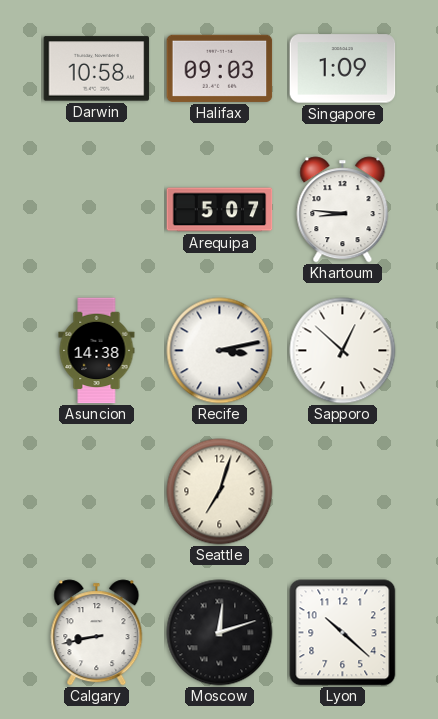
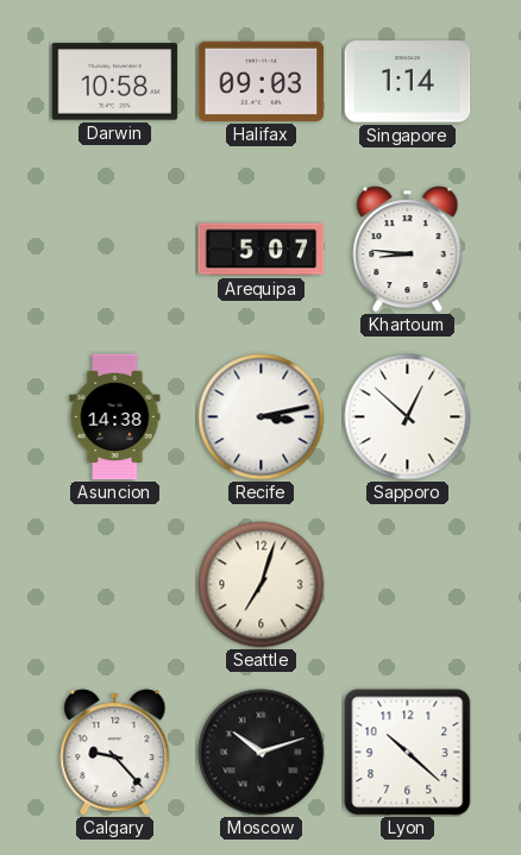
Singapore: 1:09 -> 1:14
Calgary: 8:43 -> 9:23
Moscow: 12:12 -> 10:12
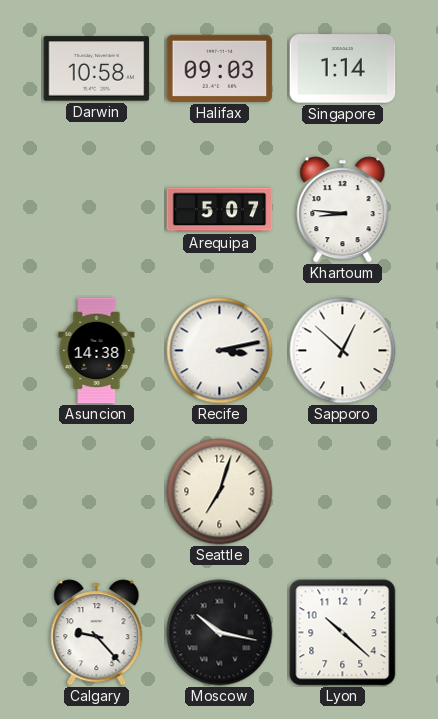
Moscow: 10:12 -> 10:17
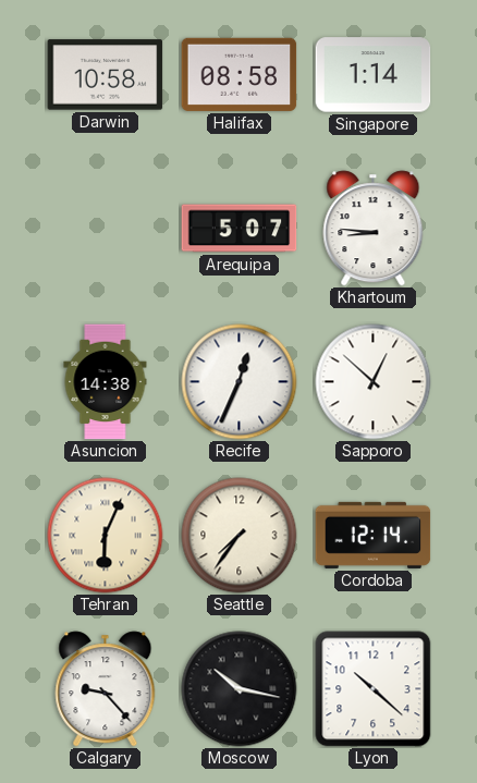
Halifax: 09:03 -> 08:58
Recife: 3:13 -> 12:34
Tehran: none -> 6:04
Seattle: 7:03 -> 7:36
Cordoba: none -> 12:14
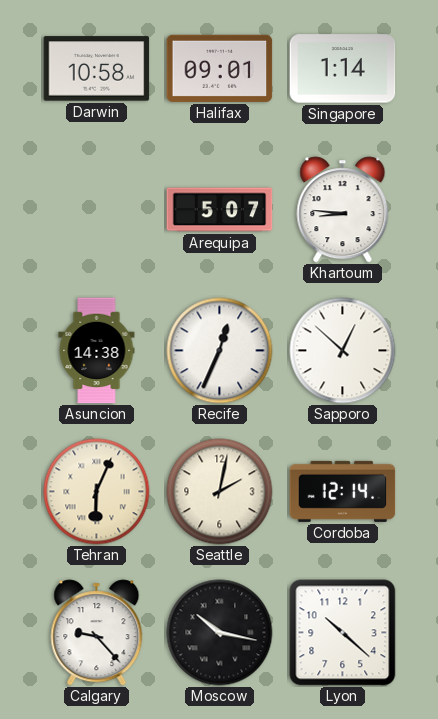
Halifax: 08:58 -> 09:01
Seattle: 7:36 -> 2:02
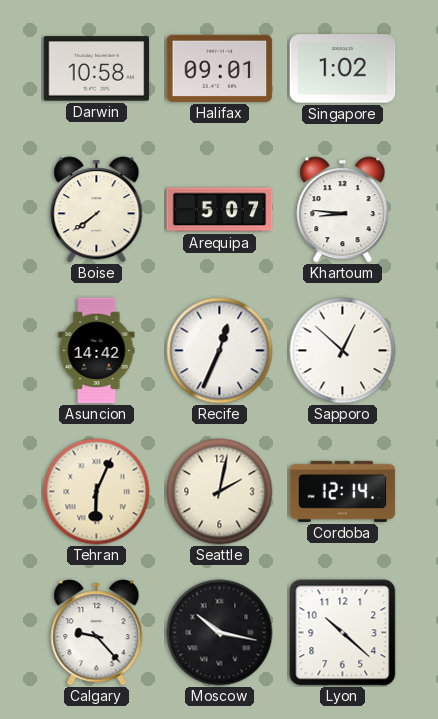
Singapore: 1:14 -> 1:02
Boise: none -> 7:39
Asuncion: 14:38 -> 14:42
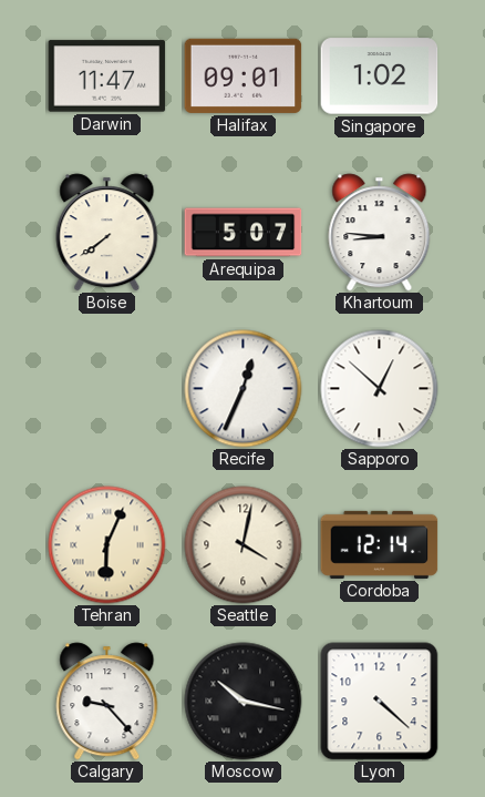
Darwin: 10:58 -> 11:47
Asuncion: 14:42 -> none
Seattle: 2:02 -> 4:02
Lyon: 10:22 -> 4:22
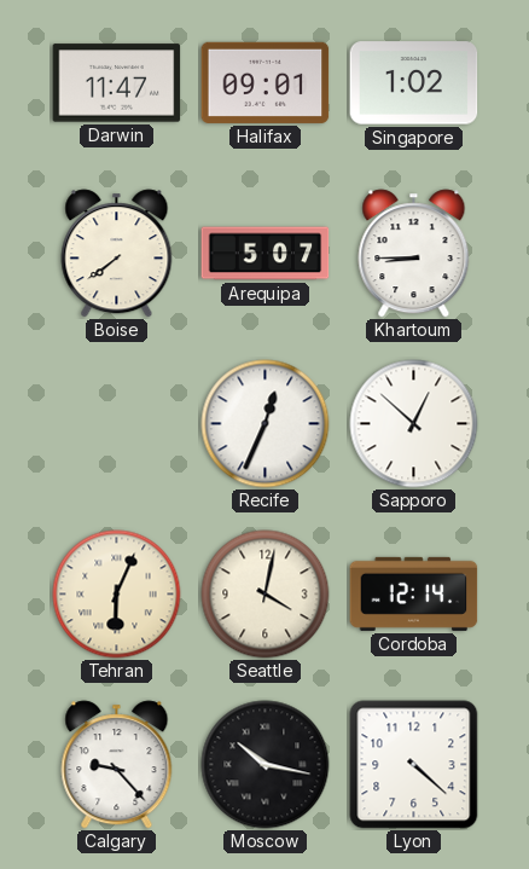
Khartoum: 8:46 -> 8:45
